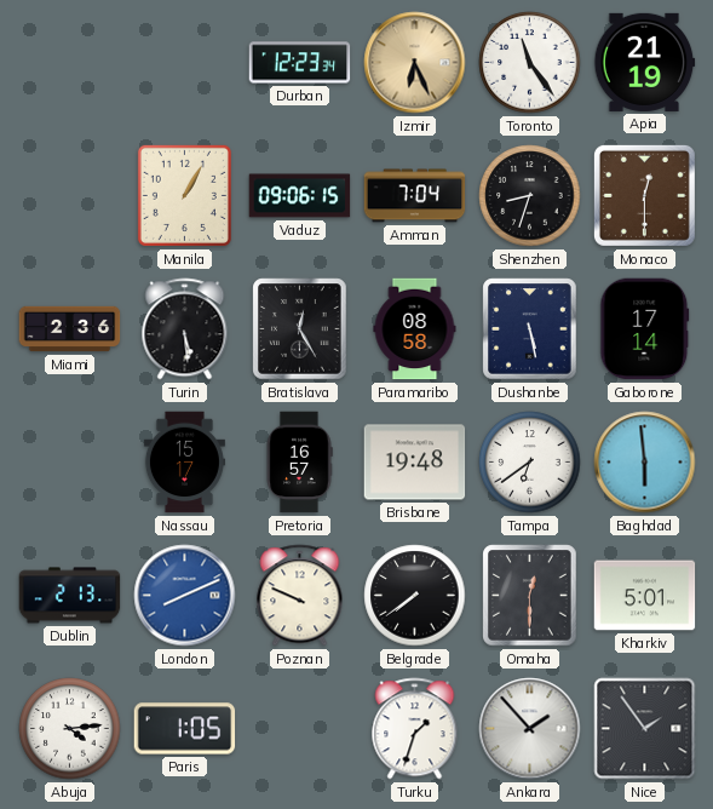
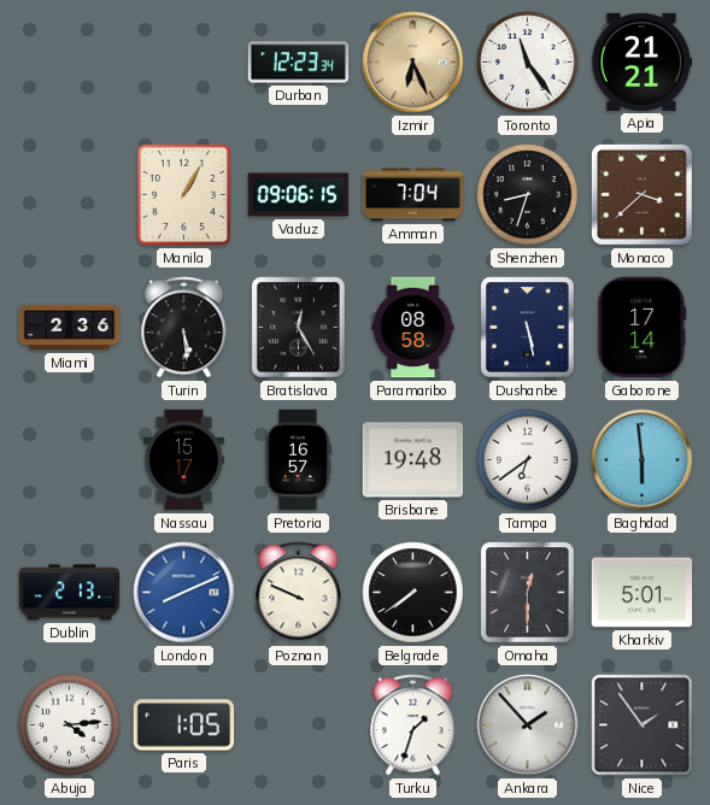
Apia: 21:19 -> 21:21
Monaco: 12:30 -> 3:38
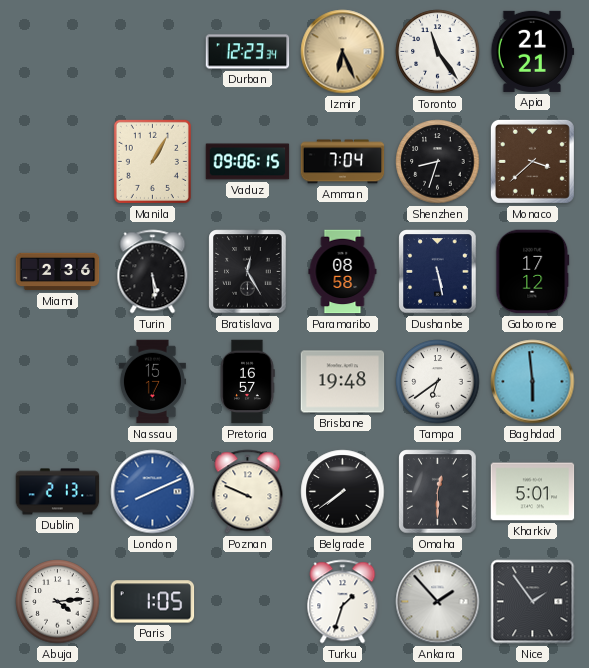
Gaborone: 17:14 -> 17:12
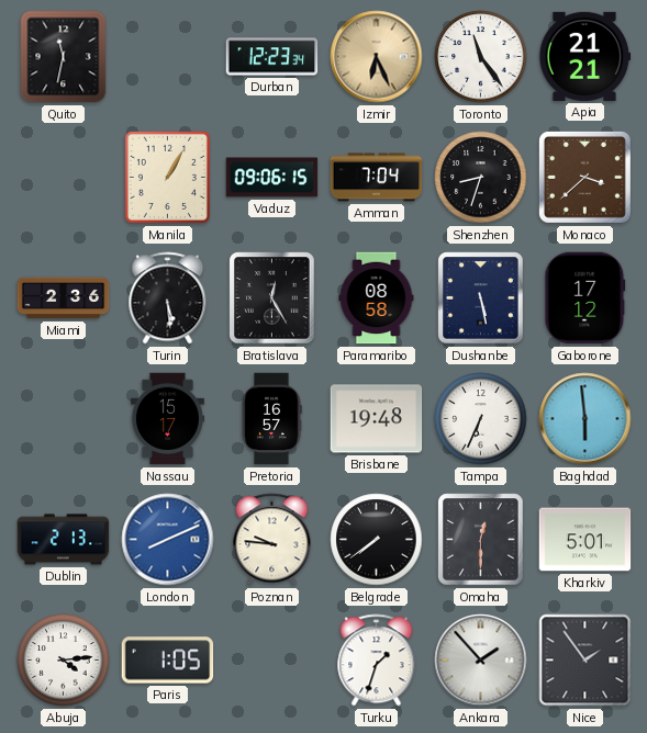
Quito: none -> 11:32
Tampa: 6:39 -> 6:34
Poznan: 9:49 -> 9:46
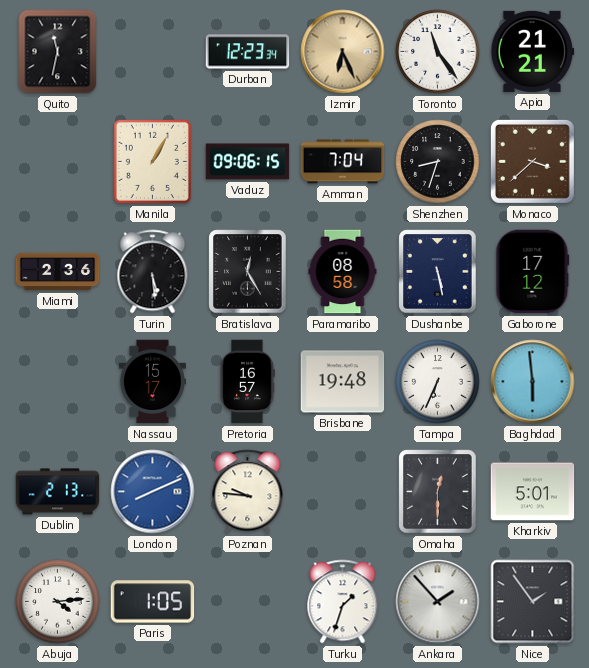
Belgrade: 7:39 -> none
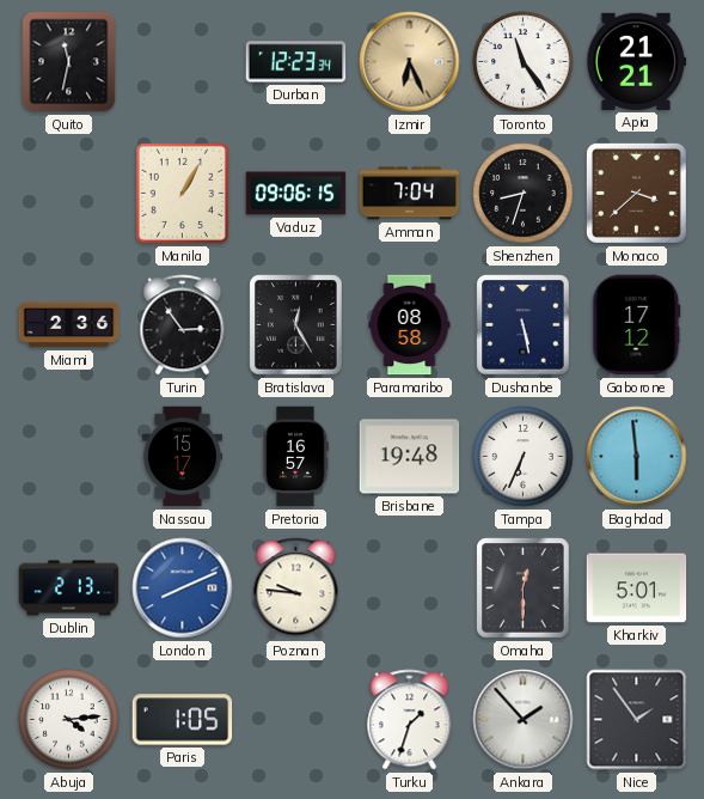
Turin: 5:29 -> 2:54
